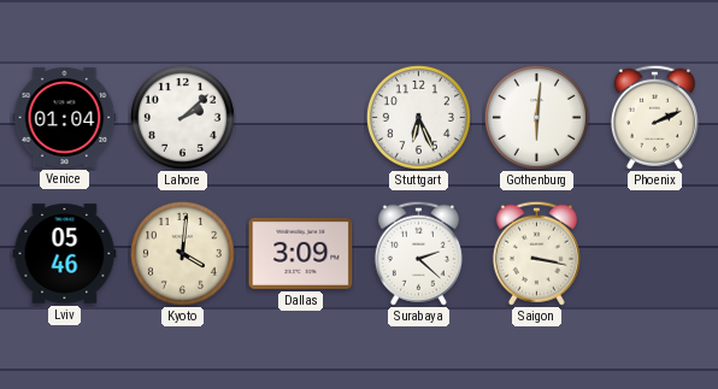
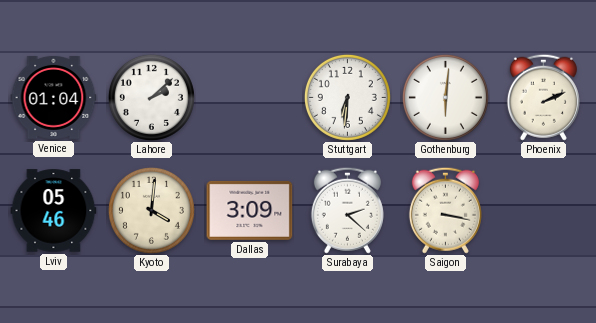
Stuttgart: 6:26 -> 6:31
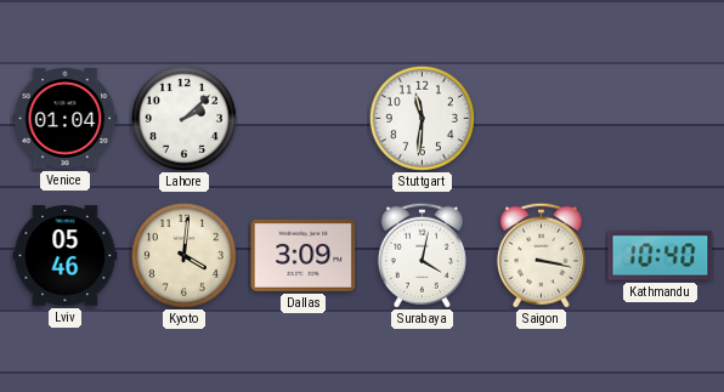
Stuttgart: 6:31 -> 11:31
Gothenburg: 6:01 -> none
Phoenix: 2:11 -> none
Surabaya: 2:22 -> 4:02
Kathmandu: none -> 10:40
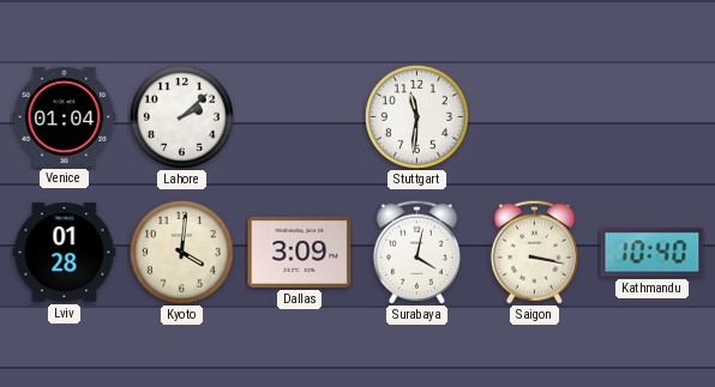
Lviv: 05:46 -> 01:28
